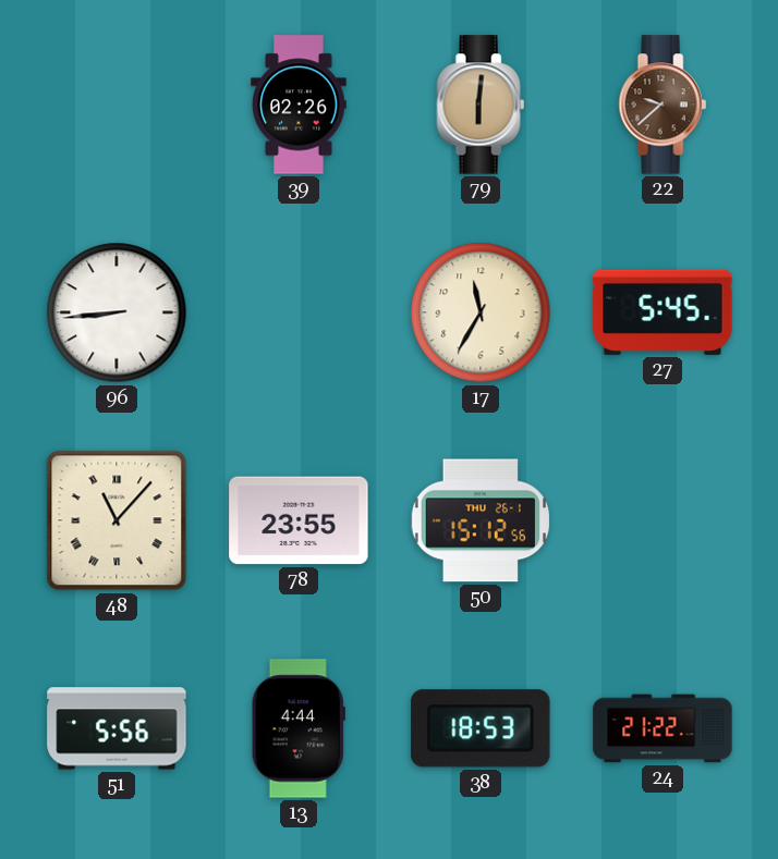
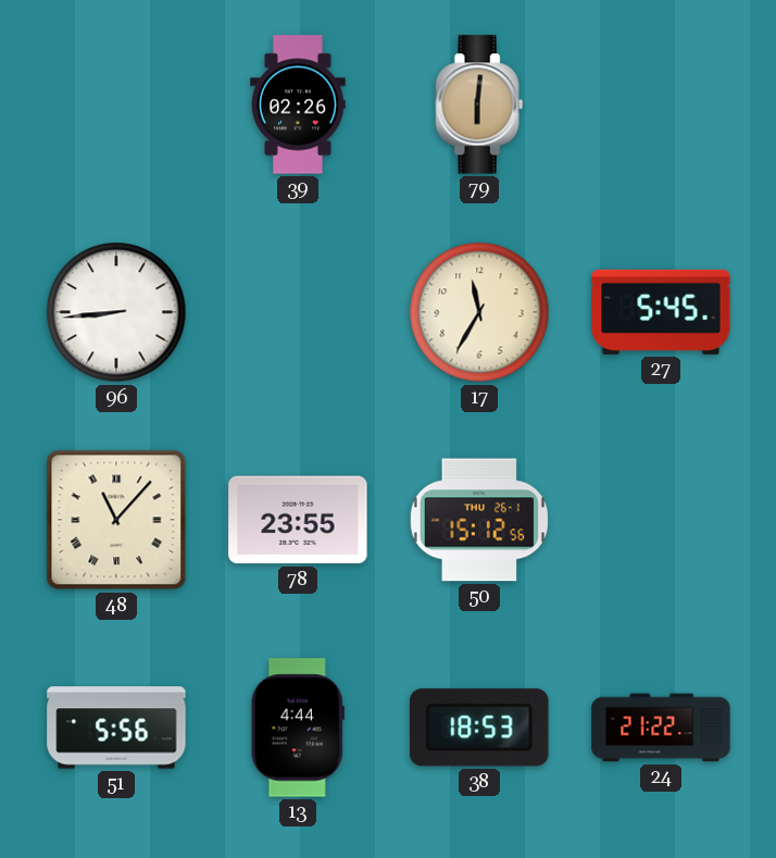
22: 9:38 -> none
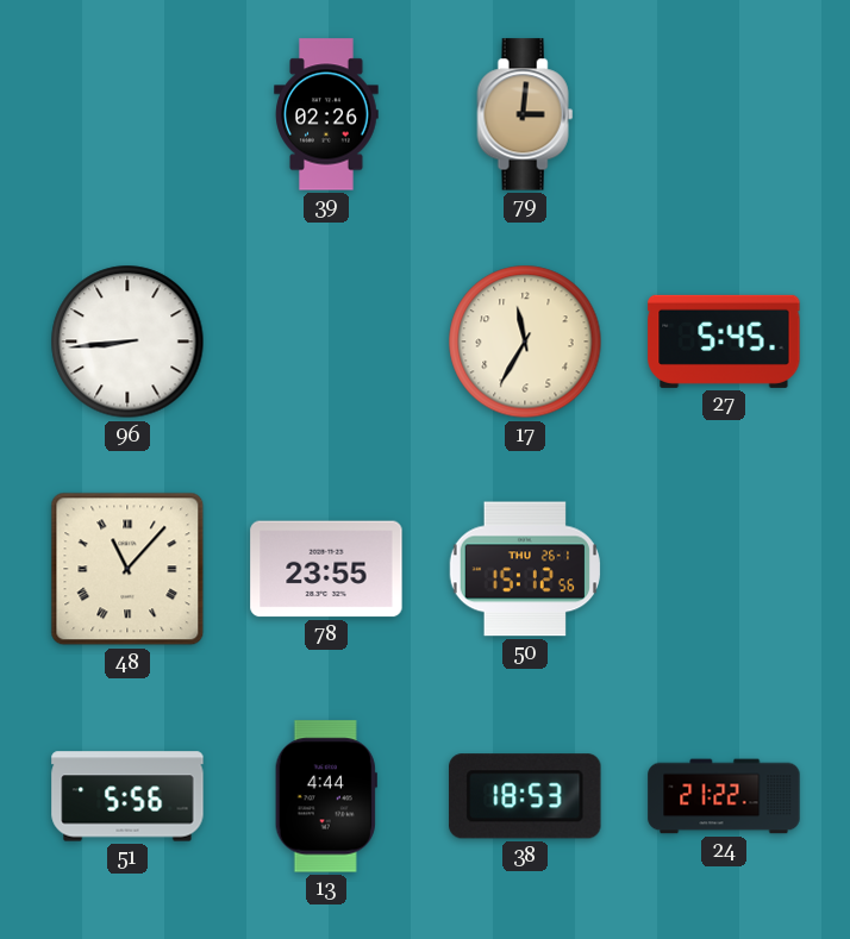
79: 6:01 -> 3:01
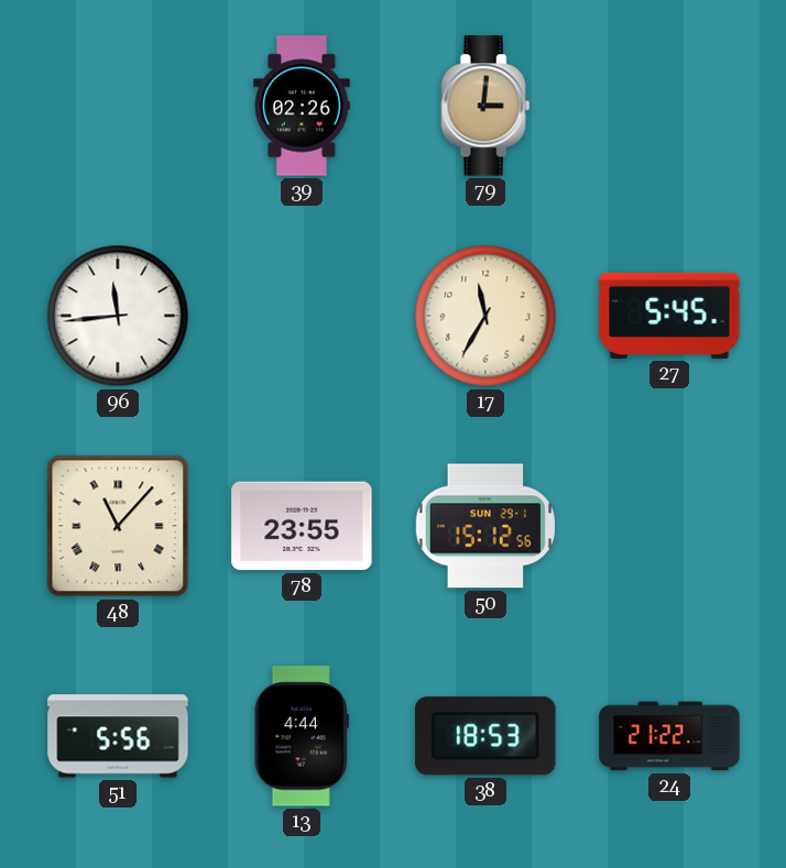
96: 8:44 -> 11:44
50 date: THU 26-1 -> SUN 29-1
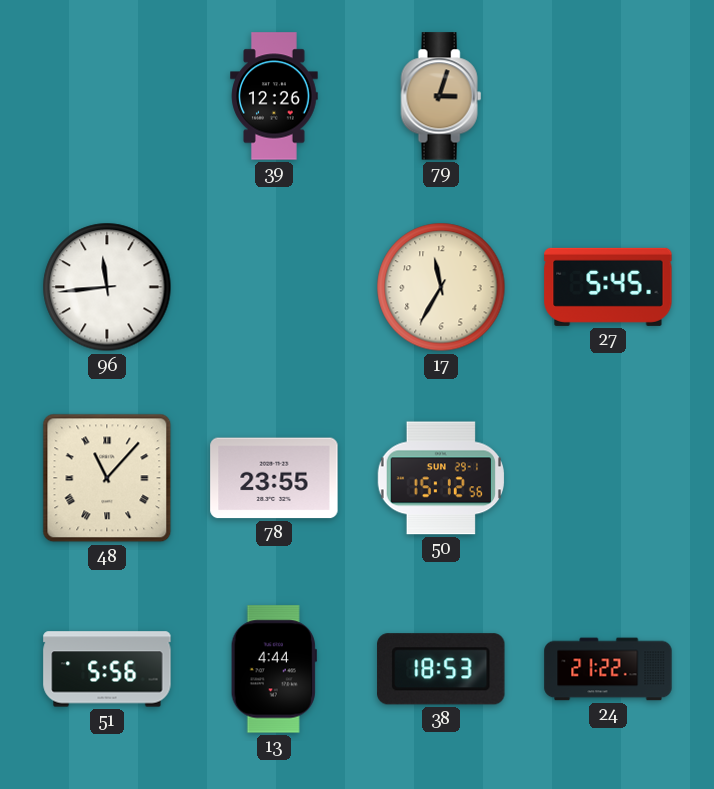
39: 02:26 -> 12:26
79: 3:01 -> 3:03
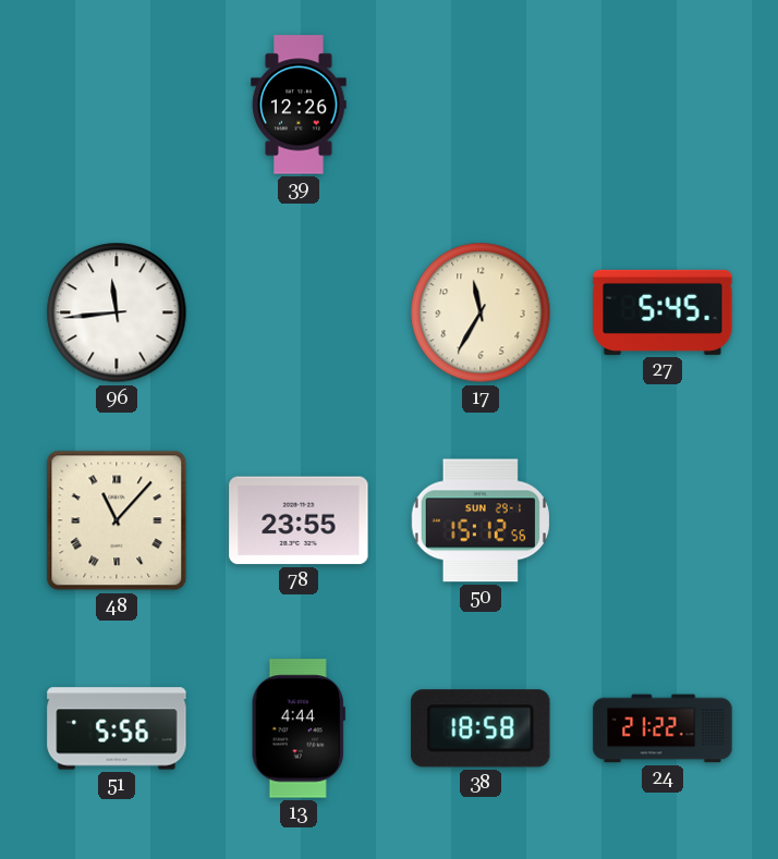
79: 3:03 -> none
38: 18:53 -> 18:58
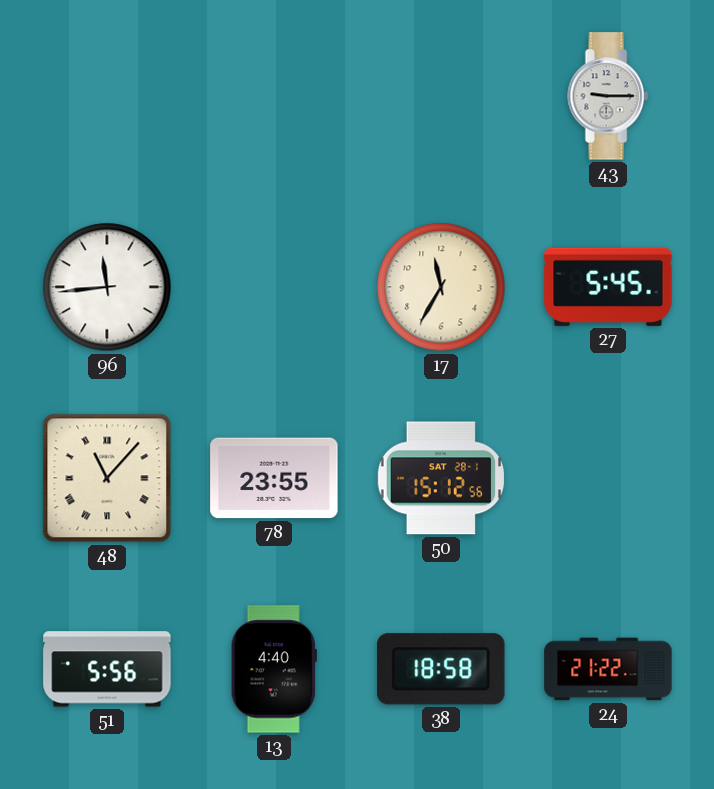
39: 12:26 -> none
43: none -> 9:15
50 date: SUN 29-1 -> SAT 28-1
13: 4:44 -> 4:40
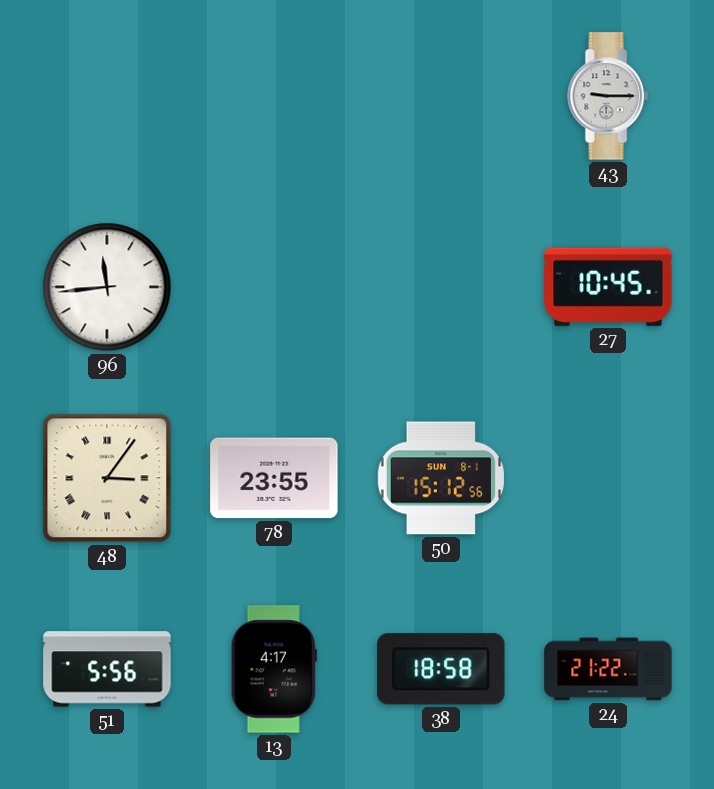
17: 11:35 -> none
27: 5:45 -> 10:45
48: 11:07 -> 3:06
50 date: SAT 28-1 -> SUN 8-1
13: 4:40 -> 4:17
